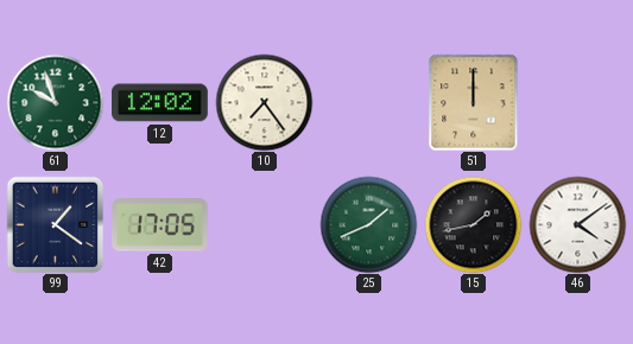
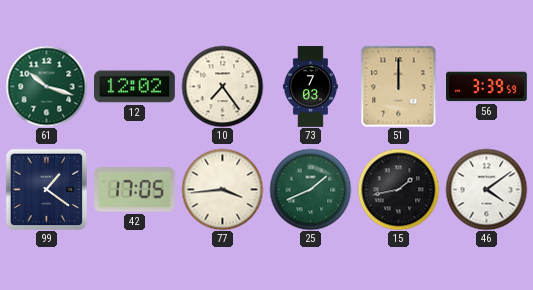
61: 9:57 -> 10:18
73: none -> 7:03
56: none -> 3:39
77: none -> 3:44
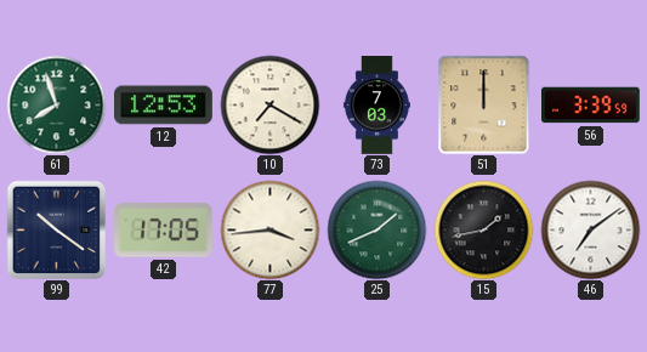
61: 10:18 -> 7:57
12: 12:02 -> 12:53
10: 7:24 -> 7:20
99: 1:21 -> 10:21
46: 4:09 -> 7:09
